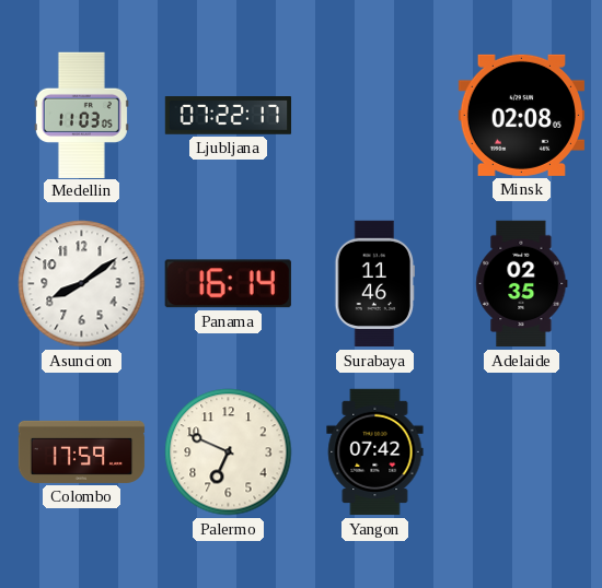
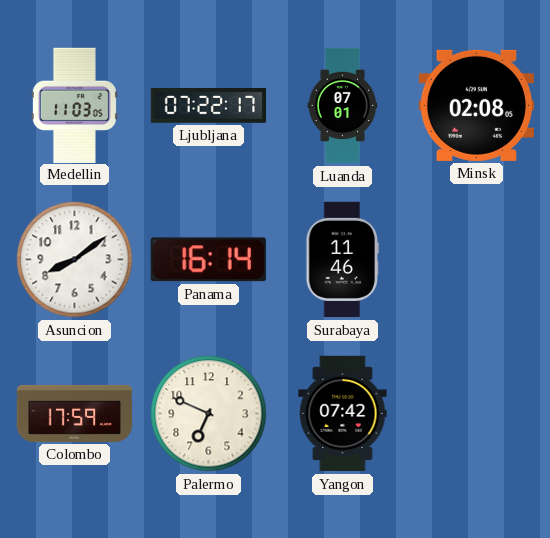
Luanda: none -> 07:01
Adelaide: 02:35 -> none
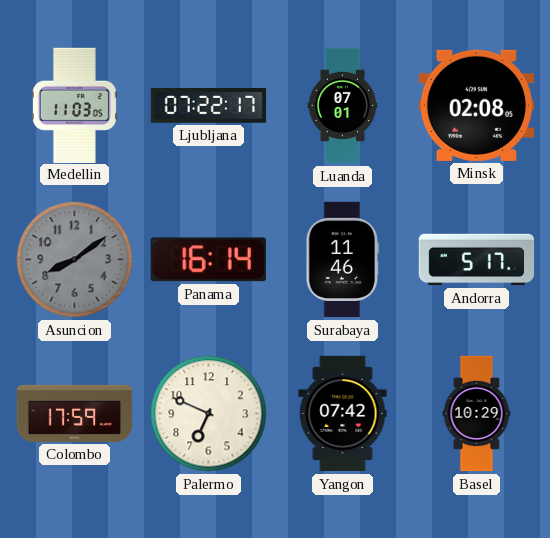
Asuncion dial: white -> grey
Andorra: none -> 5:17
Basel: none -> 10:29
